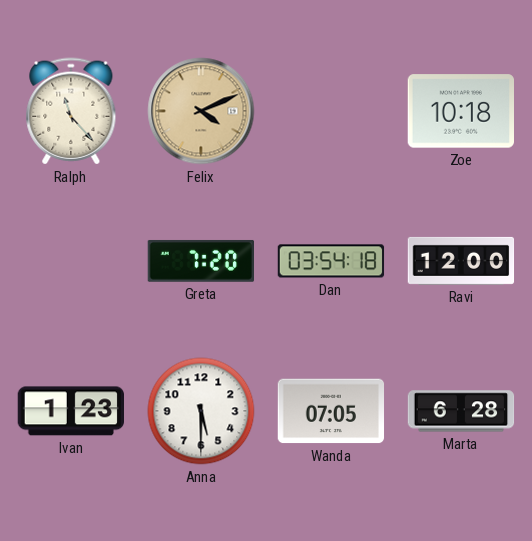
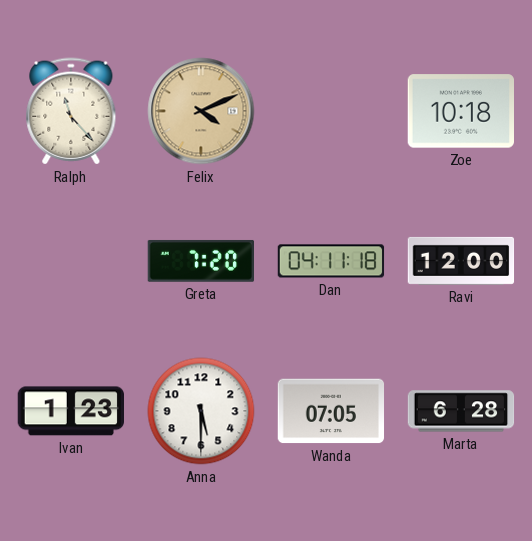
Dan: 03:54 -> 04:11
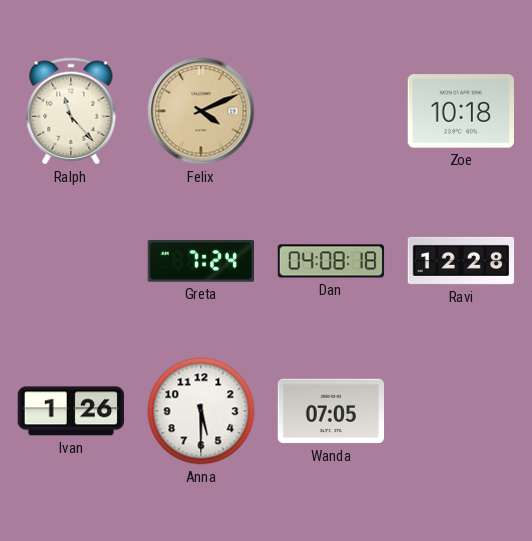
Greta: 7:20 -> 7:24
Dan: 04:11 -> 04:08
Ravi: 12:00 -> 12:28
Ivan: 1:23 -> 1:26
Marta: 6:28 -> none
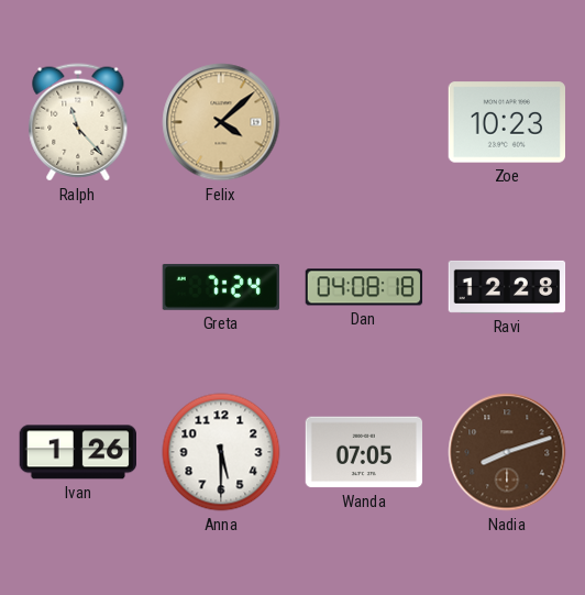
Felix: 4:11 -> 4:08
Zoe: 10:18 -> 10:23
Nadia: none -> 8:12
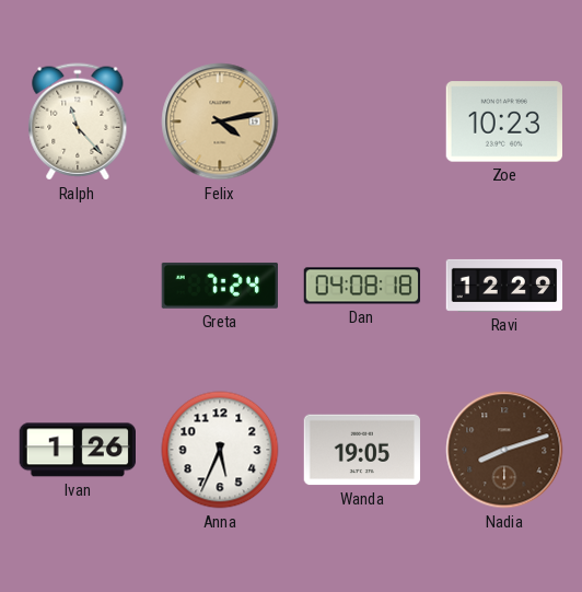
Felix: 4:08 -> 4:13
Ravi: 12:28 -> 12:29
Anna: 5:30 -> 5:34
Wanda: 07:05 -> 19:05
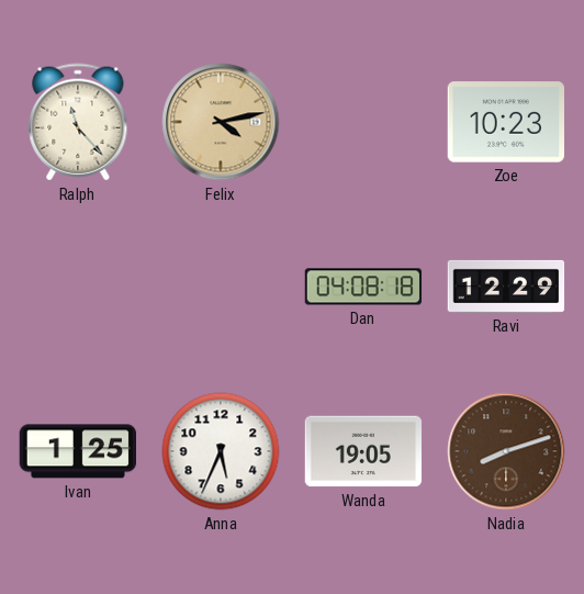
Greta: 7:24 -> none
Ivan: 1:26 -> 1:25
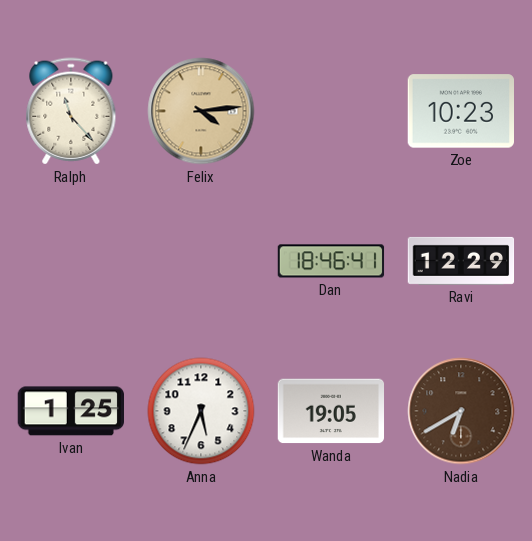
Felix: 4:13 -> 4:14
Dan: 04:08 -> 18:46
Nadia: 8:12 -> 6:40
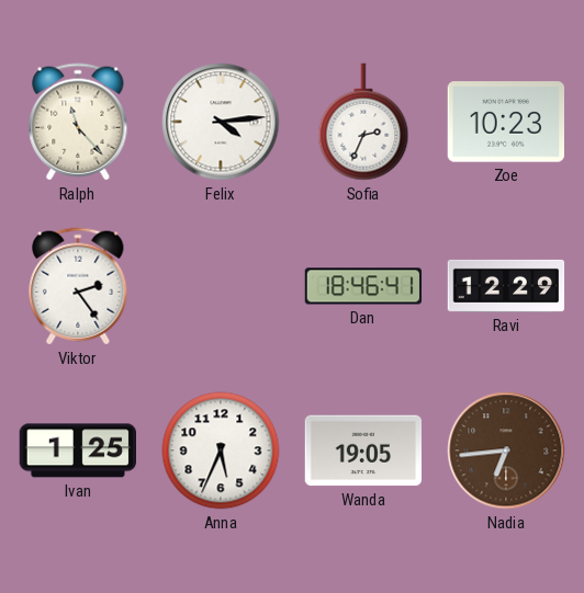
Felix dial: champagne -> white
Sofia: none -> 2:34
Viktor: none -> 2:24
Nadia: 6:40 -> 6:44
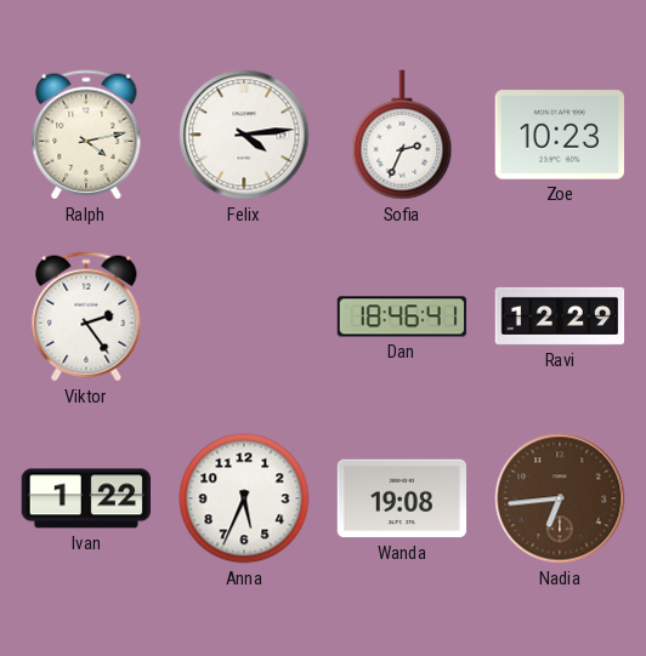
Ralph: 11:23 -> 4:13
Ivan: 1:25 -> 1:22
Wanda: 19:05 -> 19:08
